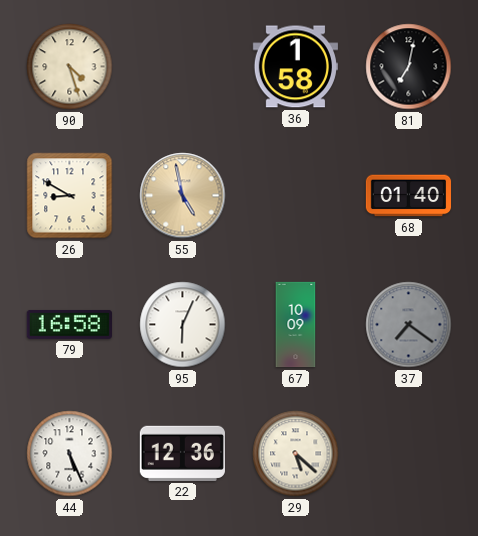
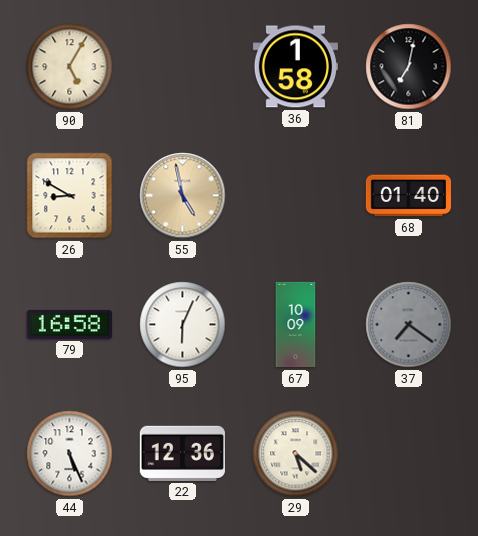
90: 4:27 -> 5:05
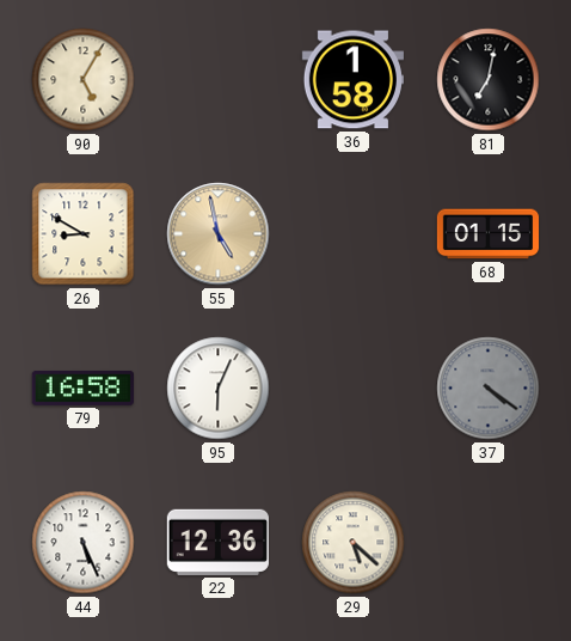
68: 01:40 -> 01:15
67: 10:09 -> none
37: 7:21 -> 4:21
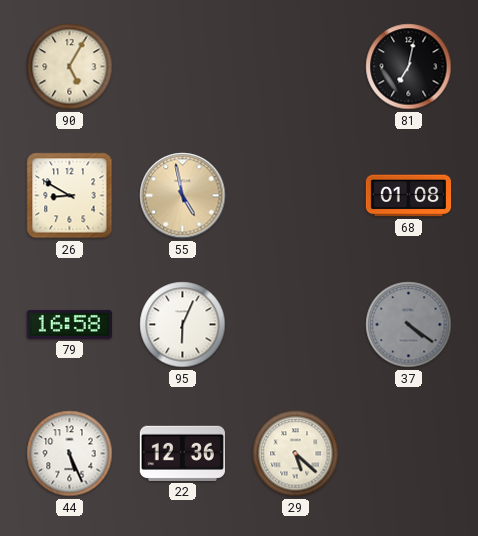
36: 1:58 -> none
68: 01:15 -> 01:08
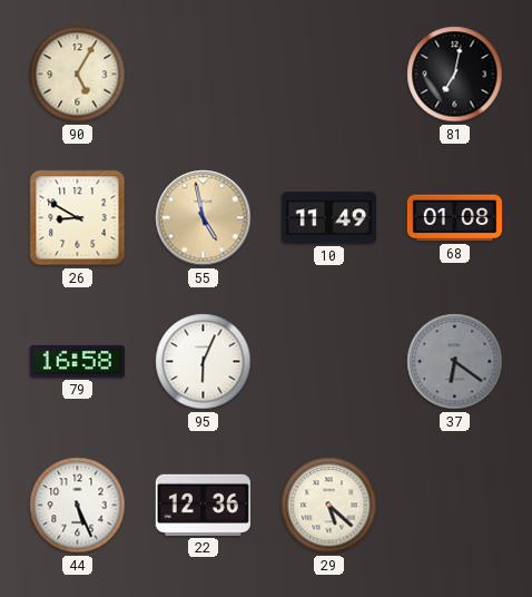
10: none -> 11:49
37: 4:21 -> 6:21
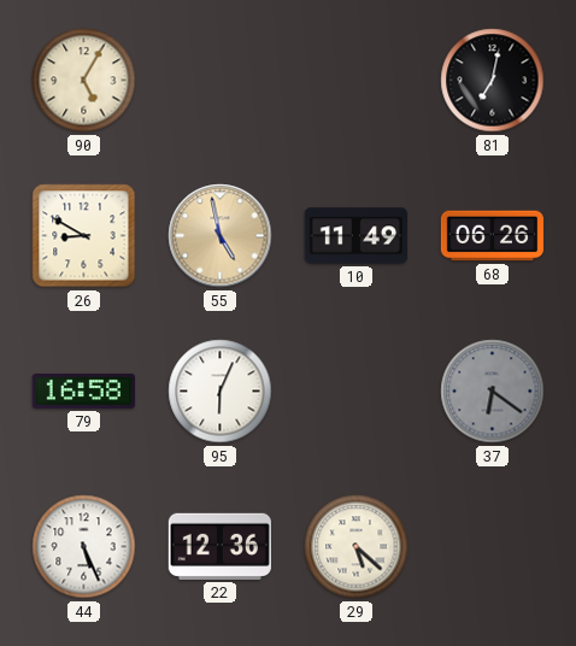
68: 01:08 -> 06:26
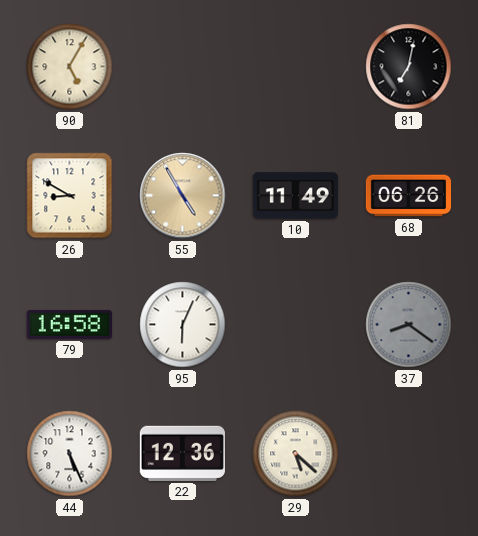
55: 4:58 -> 4:55
37: 6:21 -> 8:21
